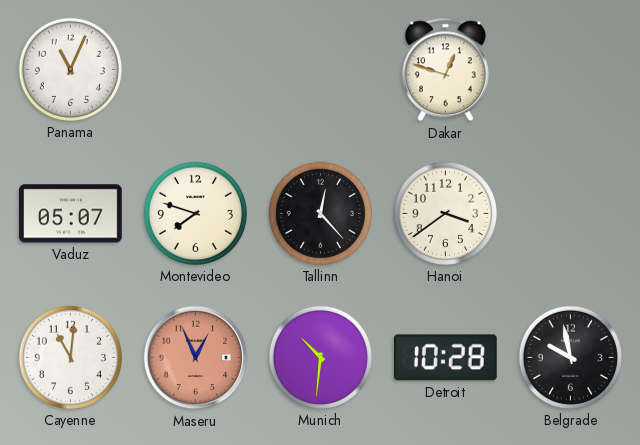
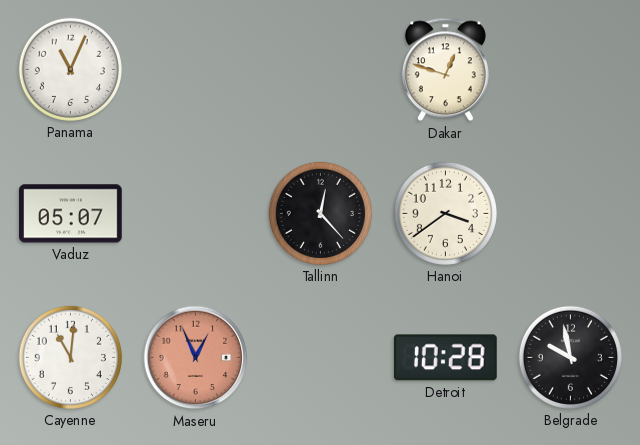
Montevideo: 7:48 -> none
Munich: 10:31 -> none
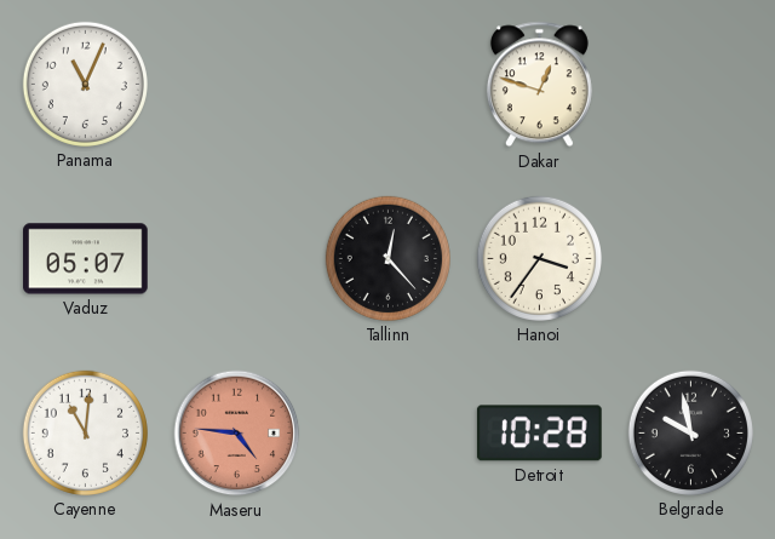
Hanoi: 3:39 -> 3:36
Maseru: 12:56 -> 4:46
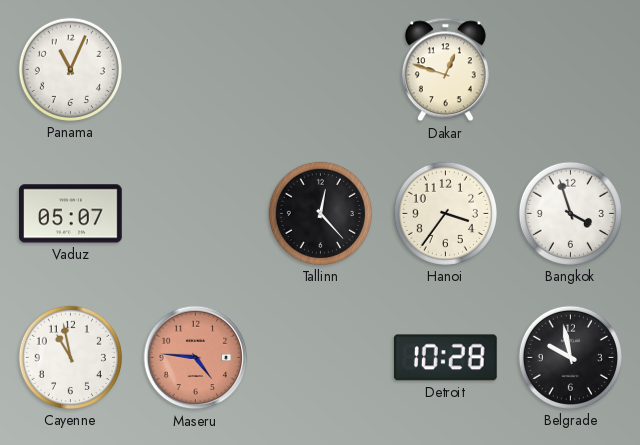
Bangkok: none -> 3:57
Cayenne: 11:01 -> 10:58
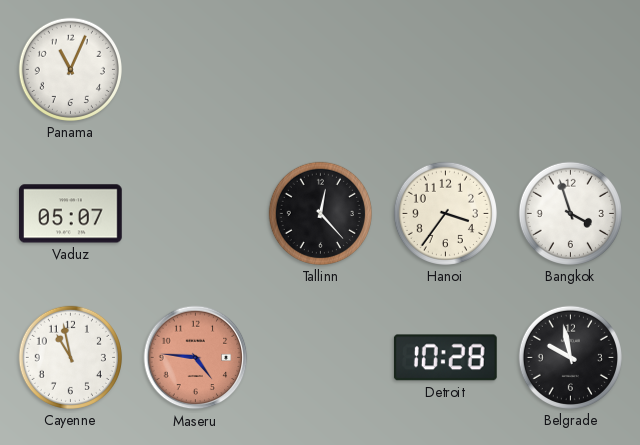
Dakar: 12:48 -> none
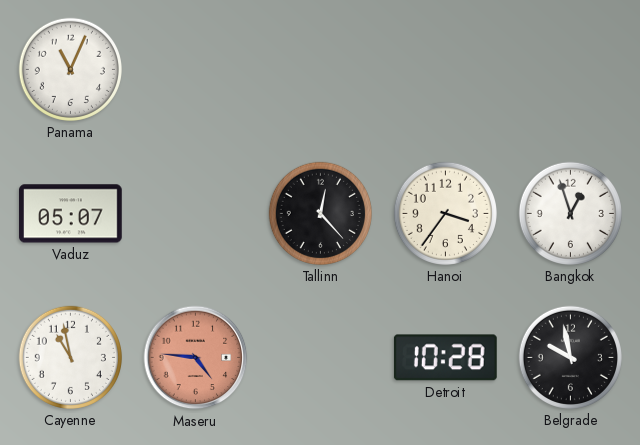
Bangkok: 3:57 -> 12:57
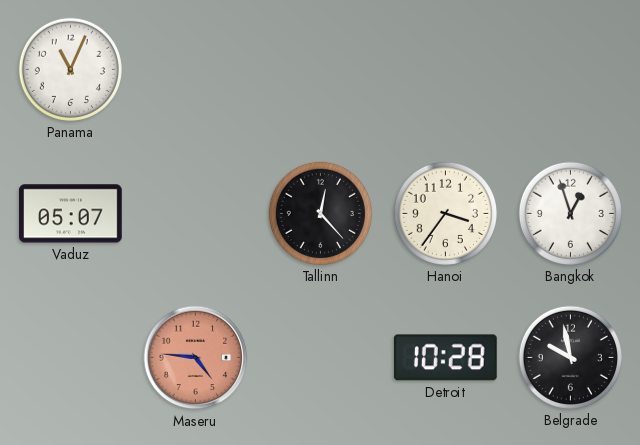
Cayenne: 10:58 -> none
